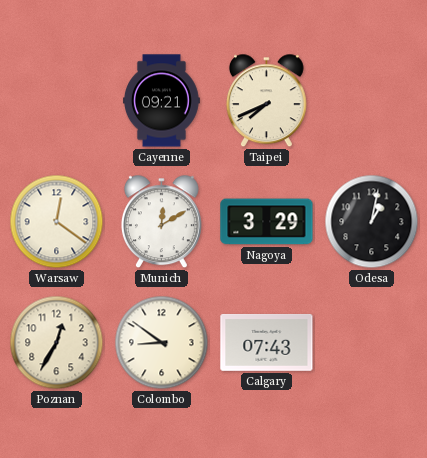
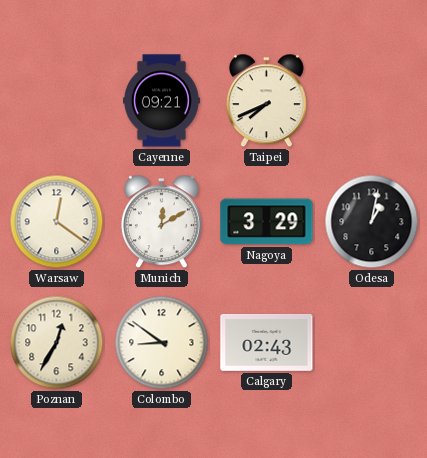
Calgary: 07:43 -> 02:43
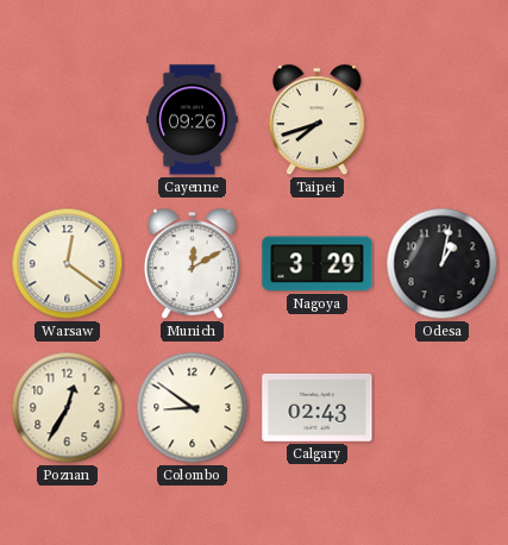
Cayenne: 09:21 -> 09:26
Taipei: 7:41 -> 7:42
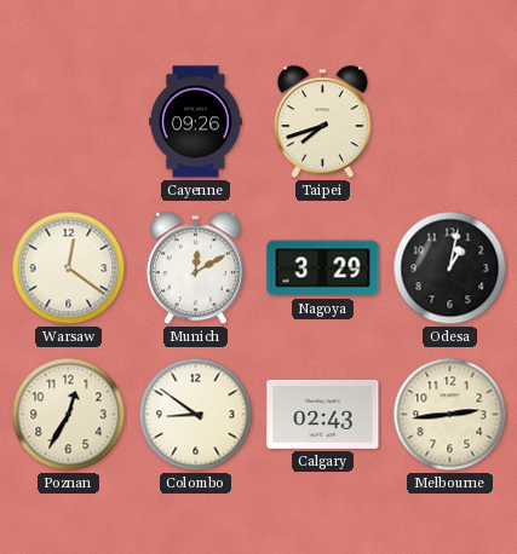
Melbourne: none -> 2:44
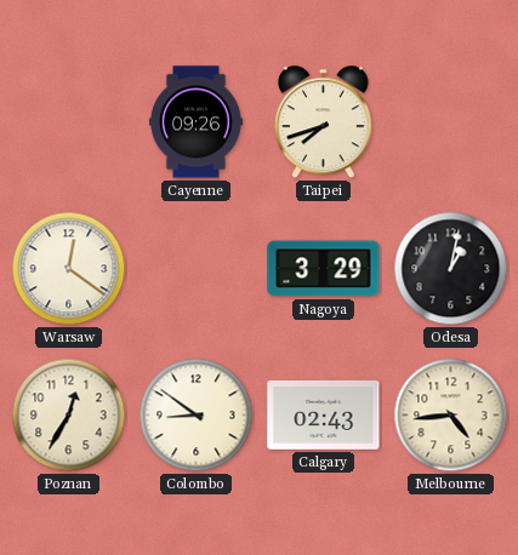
Munich: 12:10 -> none
Melbourne: 2:44 -> 4:44
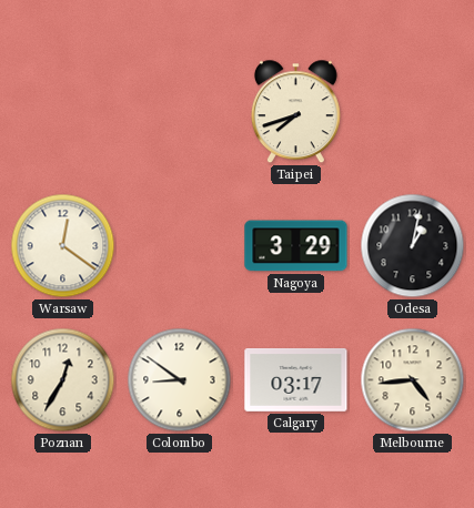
Cayenne: 09:26 -> none
Calgary: 02:43 -> 03:17
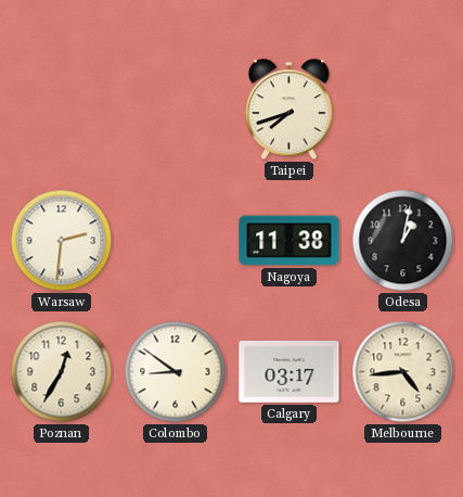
Warsaw: 12:21 -> 2:31
Nagoya: 3:29 -> 11:38
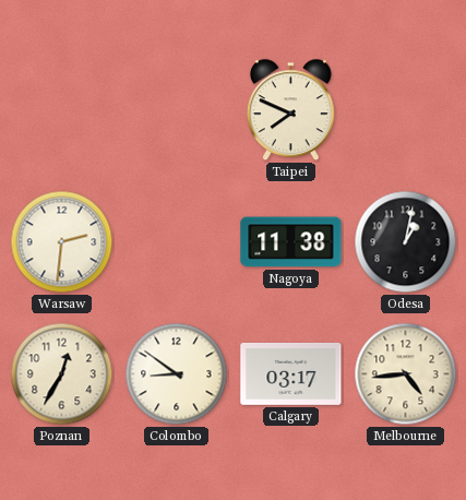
Taipei: 7:42 -> 7:49
